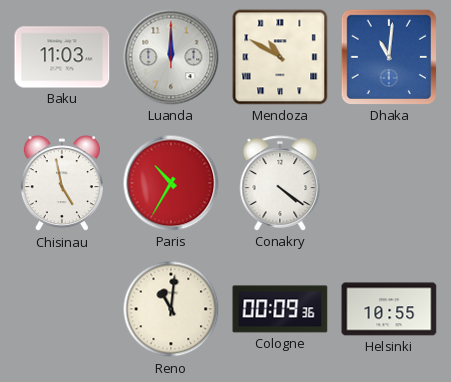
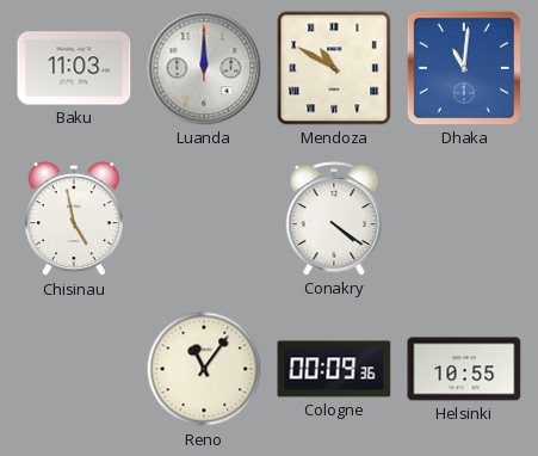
Paris: 10:35 -> none
Reno: 11:01 -> 11:06
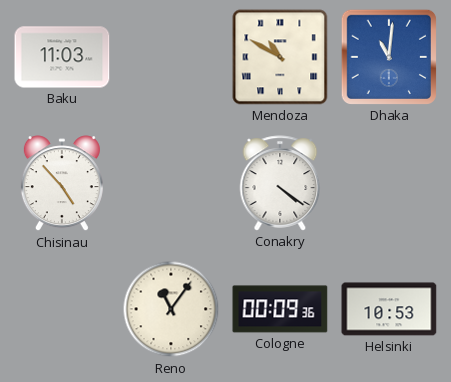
Luanda: 12:00 -> none
Chisinau: 4:58 -> 4:53
Helsinki: 10:55 -> 10:53
